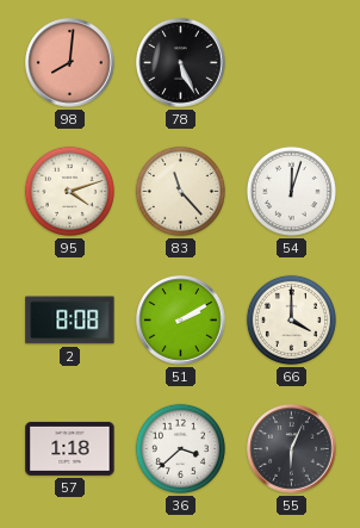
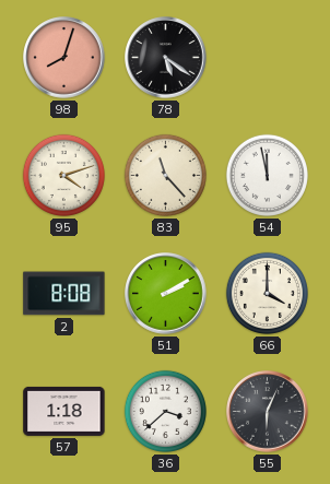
98: 8:01 -> 8:03
78: 5:26 -> 5:21
54: 12:03 -> 11:58
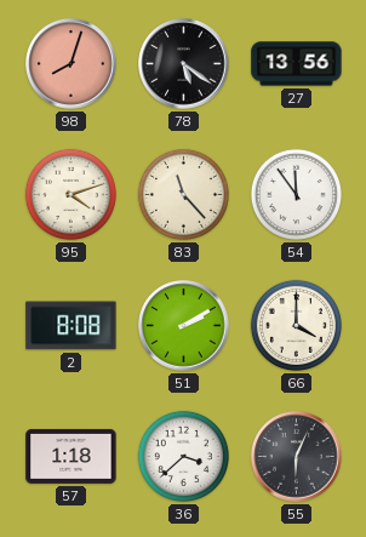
27: none -> 13:56
54: 11:58 -> 11:54
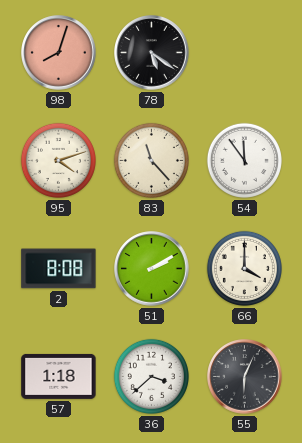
27: 13:56 -> none
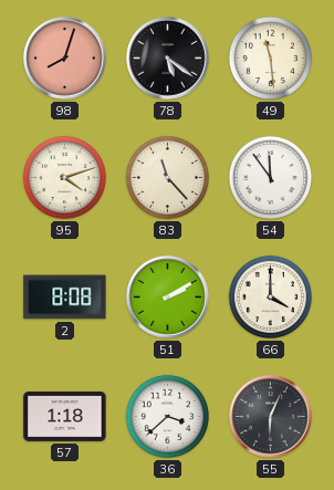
49: none -> 11:29
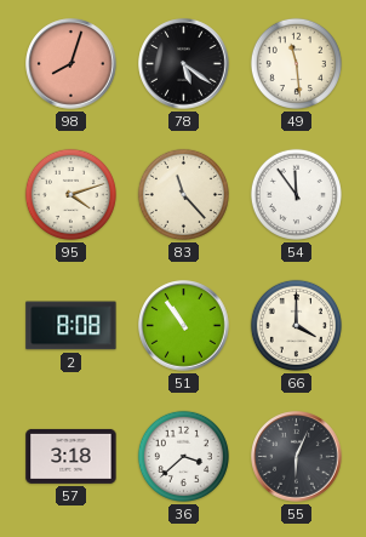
51: 2:10 -> 10:54
57: 1:18 -> 3:18
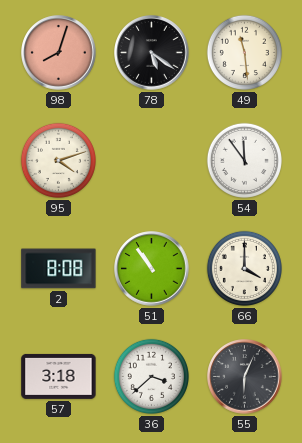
83: 11:23 -> none
